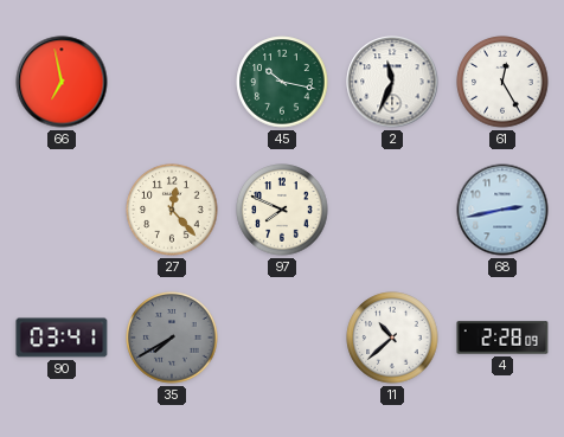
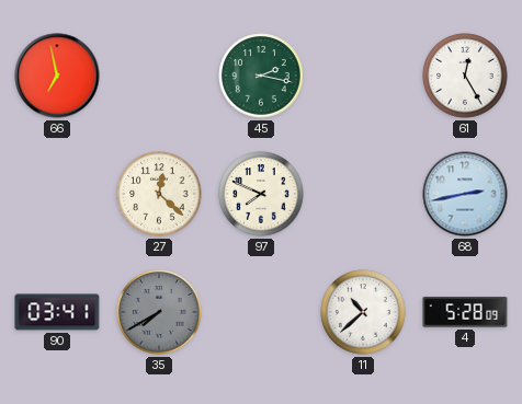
45: 10:17 -> 2:17
2: 11:34 -> none
27: 12:23 -> 12:22
4: 2:28 -> 5:28
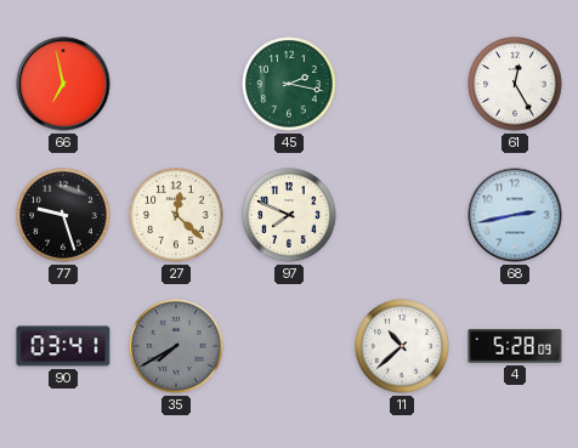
77: none -> 9:27
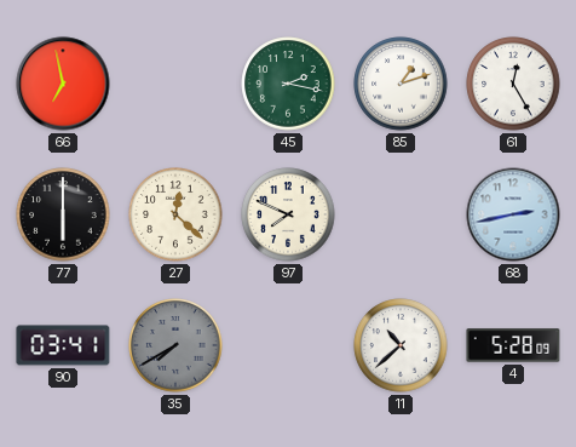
85: none -> 1:12
77: 9:27 -> 6:00
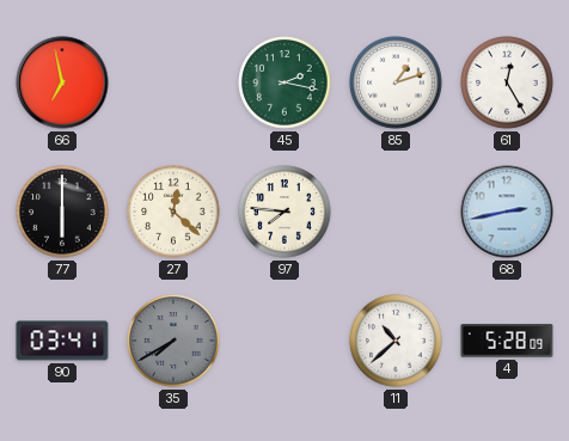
97: 7:49 -> 7:46
